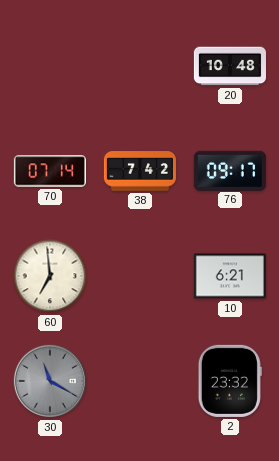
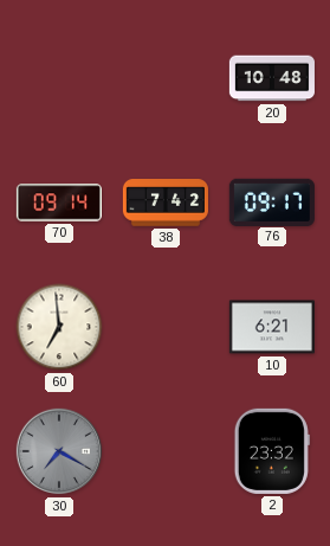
70: 07:14 -> 09:14
30: 11:20 -> 7:20
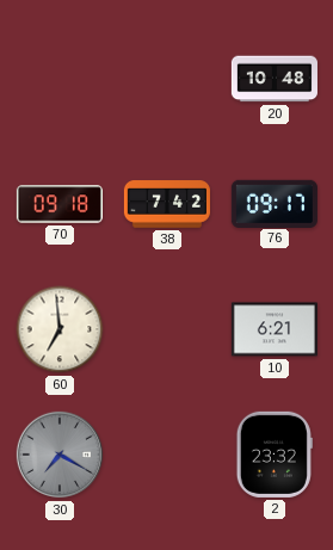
70: 09:14 -> 09:18
